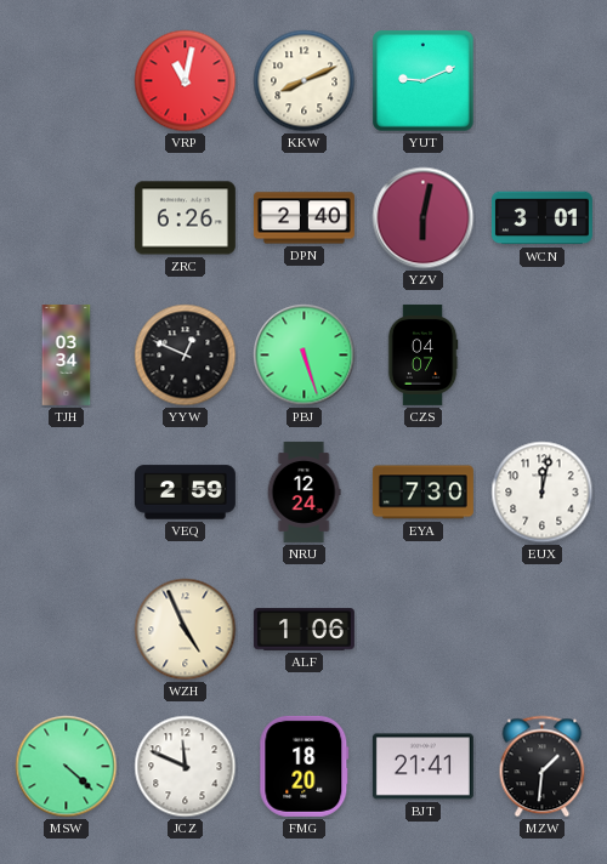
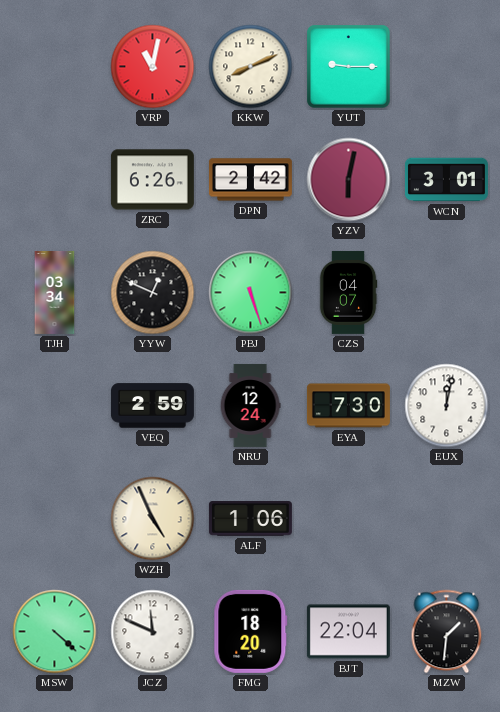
YUT: 9:11 -> 9:15
DPN: 2:40 -> 2:42
BJT: 21:41 -> 22:04
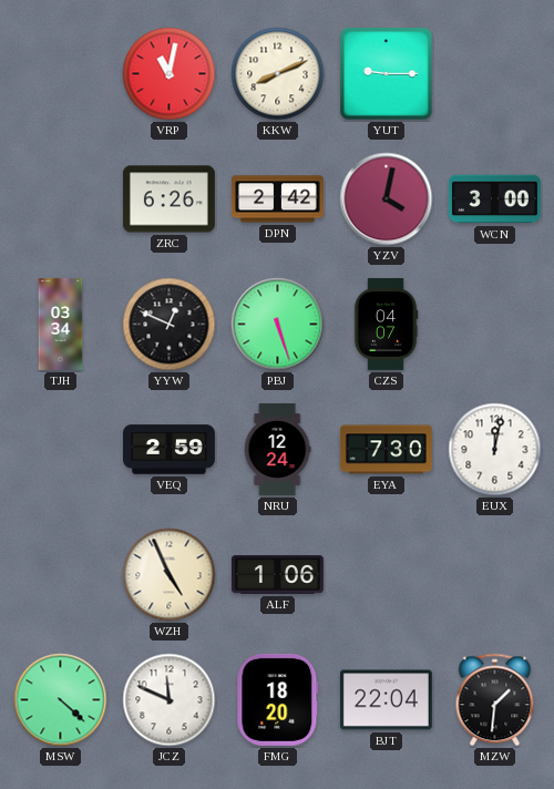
YZV: 6:02 -> 4:02
WCN: 3:01 -> 3:00
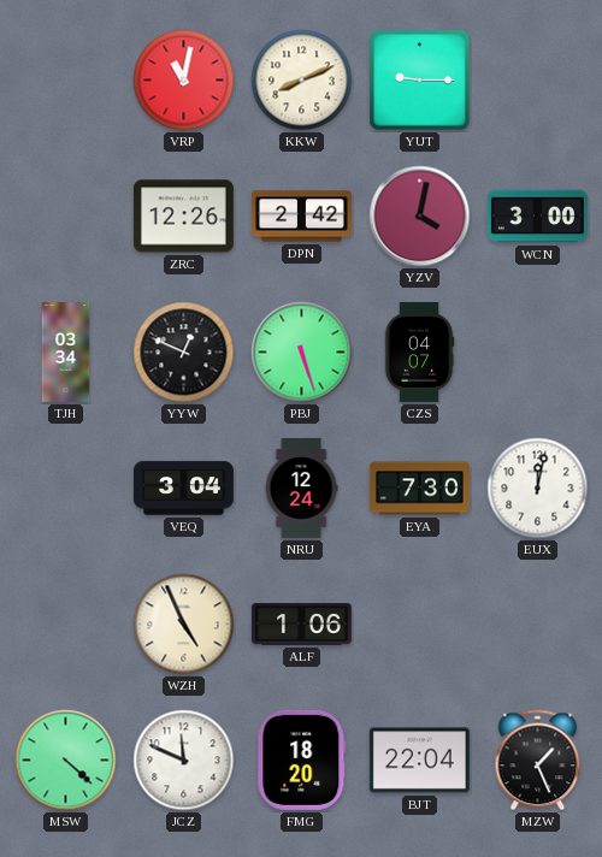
ZRC: 6:26 -> 12:26
VEQ: 2:59 -> 3:04
MZW: 1:31 -> 1:26
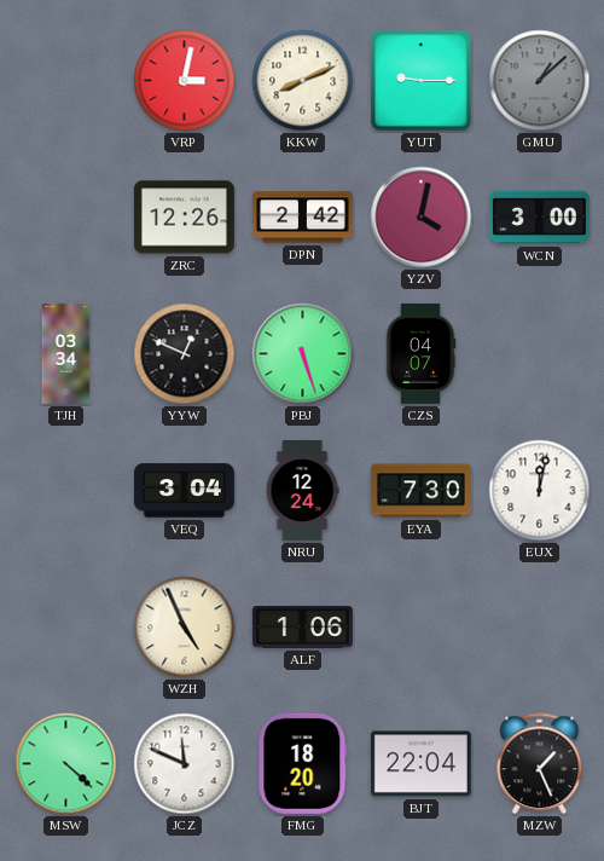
VRP: 11:02 -> 3:02
GMU: none -> 1:08
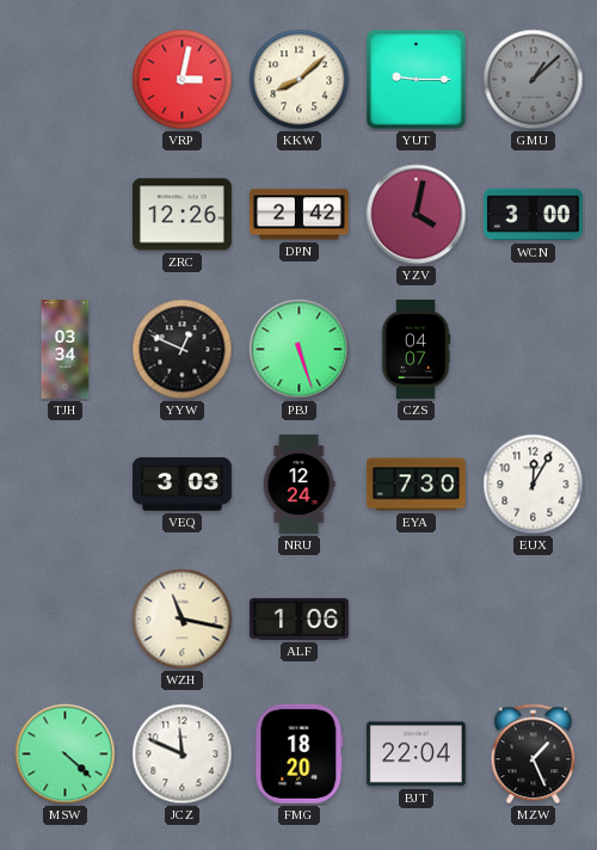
KKW: 8:11 -> 8:08
VEQ: 3:04 -> 3:03
EUX: 12:02 -> 12:05
WZH: 4:56 -> 11:17
